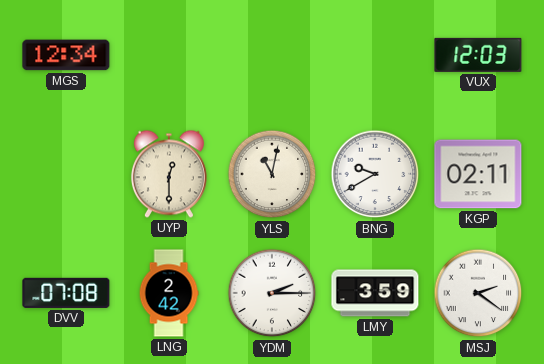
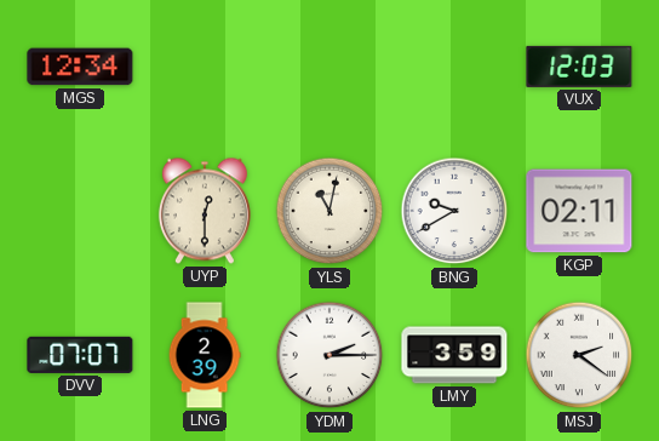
DVV: 07:08 -> 07:07
LNG: 2:42 -> 2:39
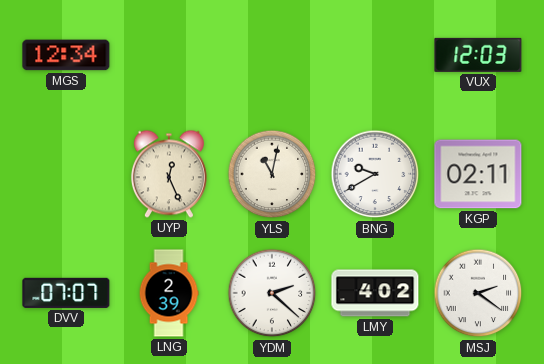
UYP: 12:30 -> 12:26
YDM: 2:15 -> 2:22
LMY: 3:59 -> 4:02
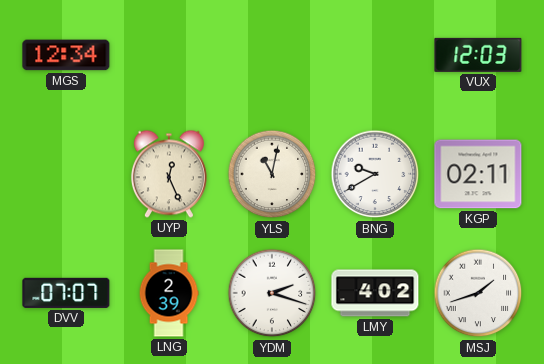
YDM: 2:22 -> 2:18
MSJ: 2:21 -> 1:42
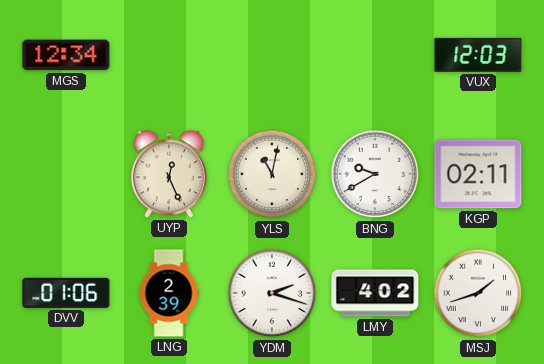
DVV: 07:07 -> 01:06
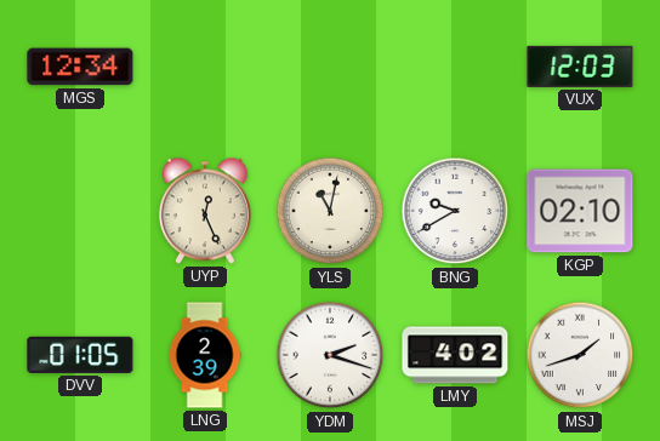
KGP: 02:11 -> 02:10
DVV: 01:06 -> 01:05
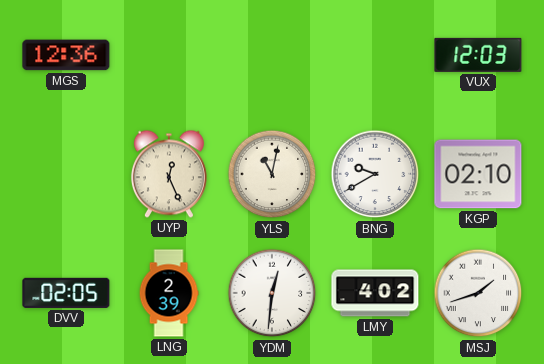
MGS: 12:34 -> 12:36
DVV: 01:05 -> 02:05
YDM: 2:18 -> 12:31
